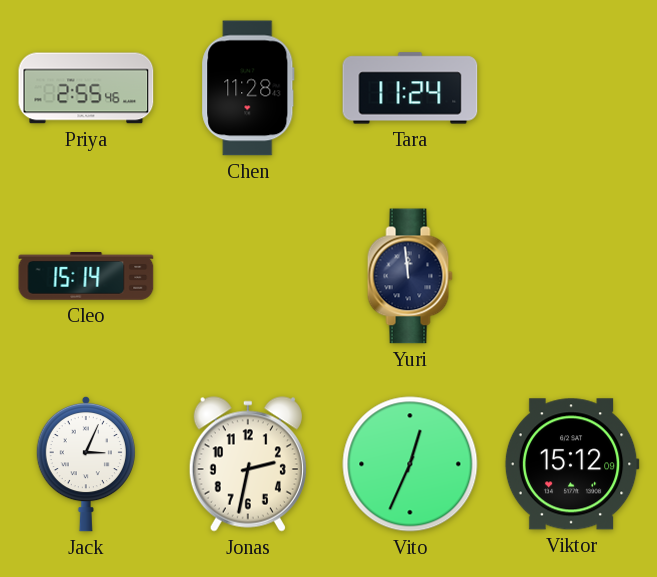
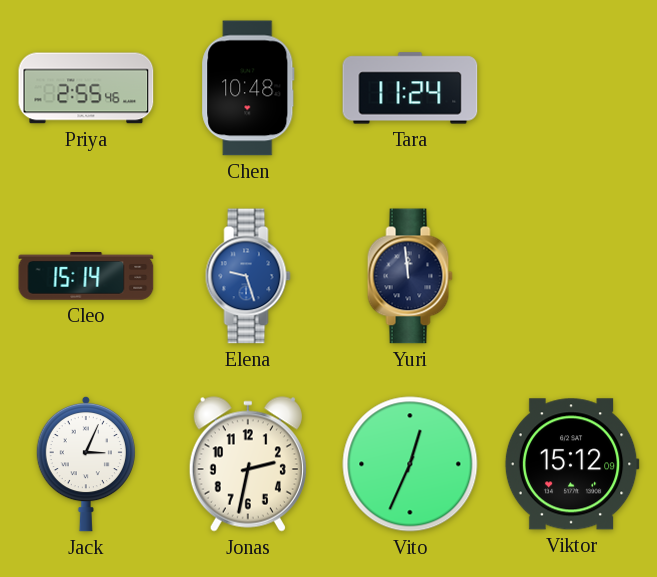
Chen: 11:28 -> 10:48
Elena: none -> 9:27
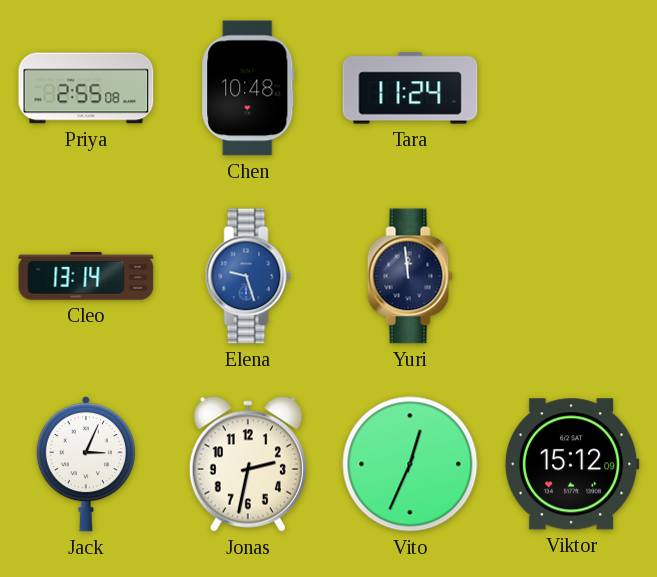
Priya: 2:55:46 -> 2:55:08
Cleo: 15:14 -> 13:14
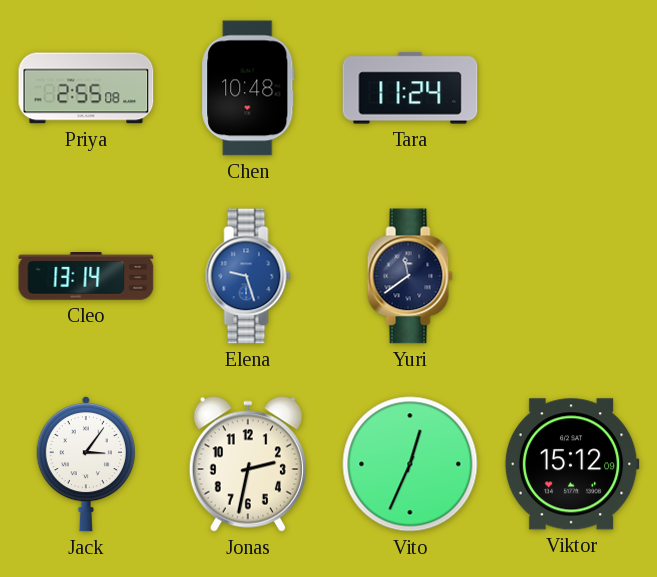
Yuri: 11:59 -> 11:39
Jack: 3:04 -> 3:06
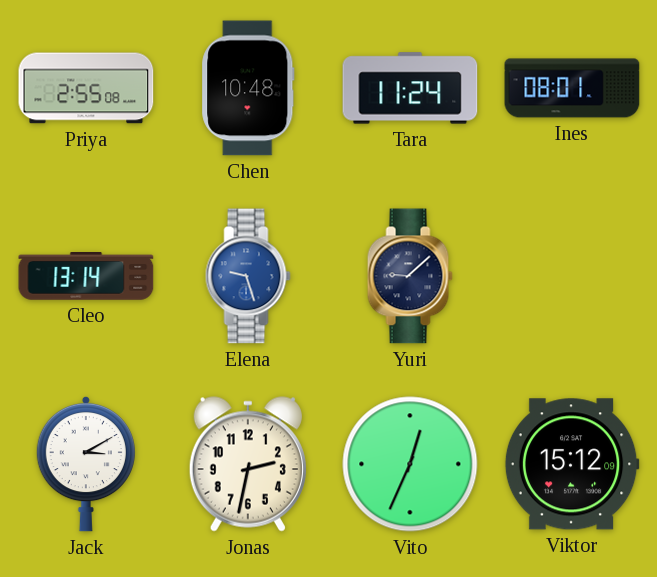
Ines: none -> 08:01
Yuri: 11:39 -> 9:08
Jack: 3:06 -> 3:10
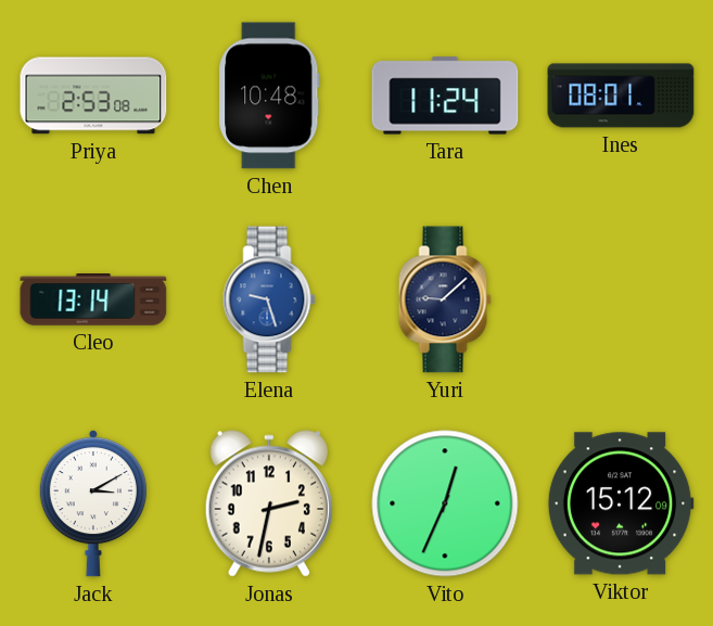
Priya: 2:55 -> 2:53
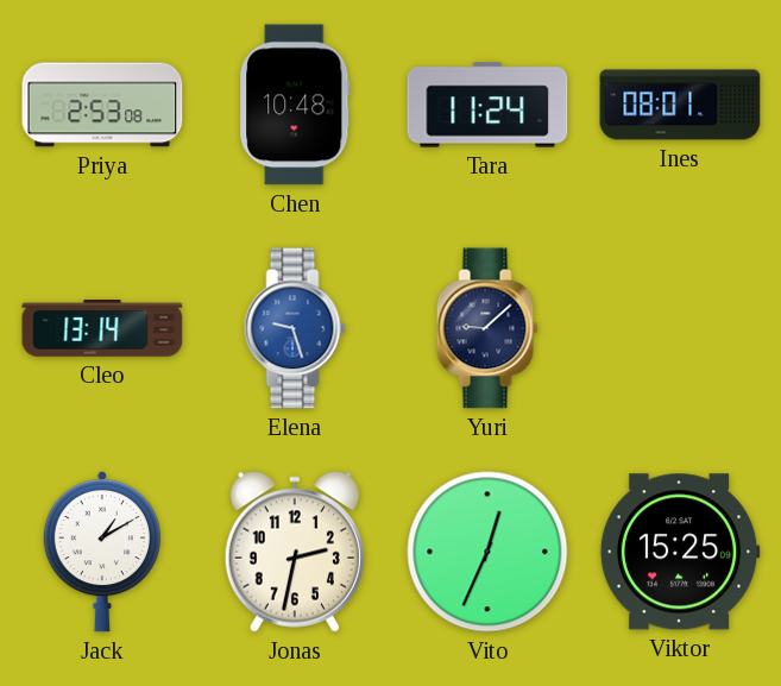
Jack: 3:10 -> 1:10
Viktor: 15:12 -> 15:25
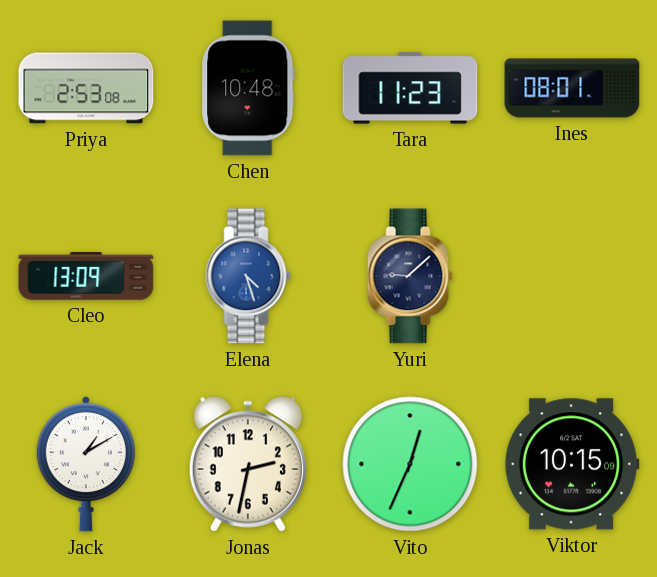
Tara: 11:24 -> 11:23
Cleo: 13:14 -> 13:09
Elena: 9:27 -> 4:27
Viktor: 15:25 -> 10:15
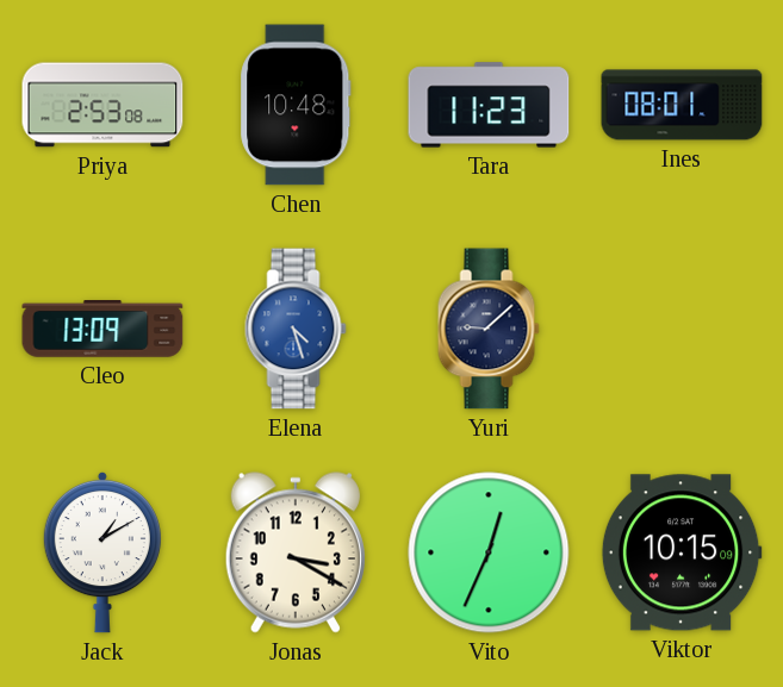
Jonas: 2:32 -> 3:20
